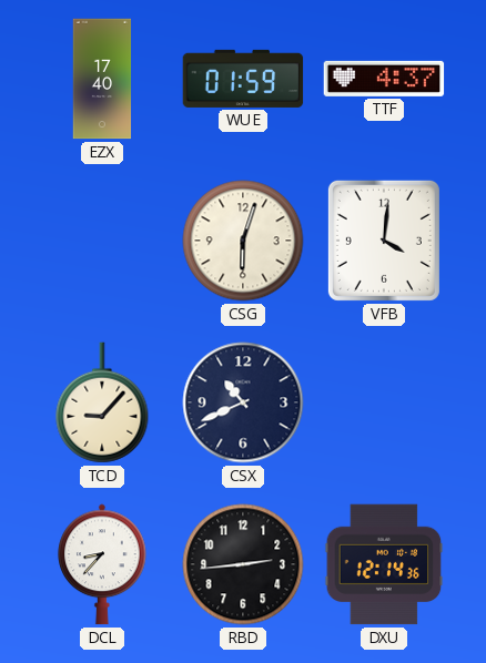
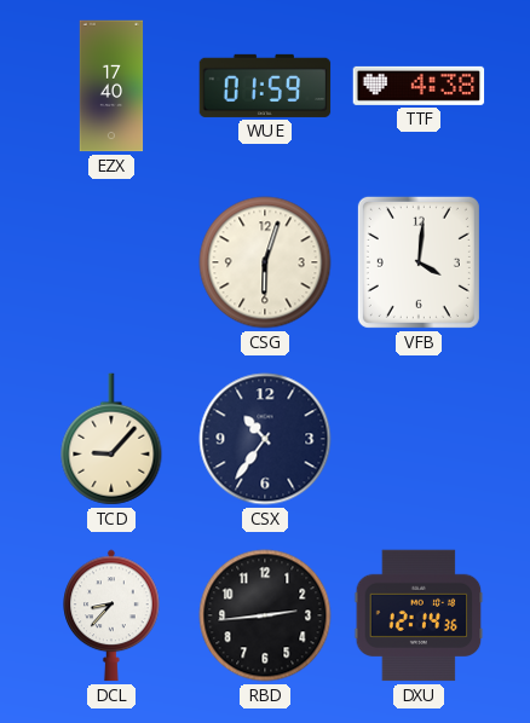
TTF: 4:37 -> 4:38
CSX: 10:41 -> 10:36
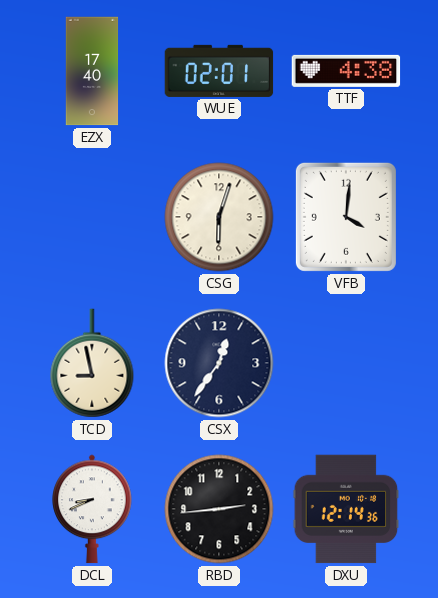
WUE: 01:59 -> 02:01
TCD: 9:07 -> 8:58
CSX: 10:36 -> 12:36
DCL: 8:37 -> 8:41
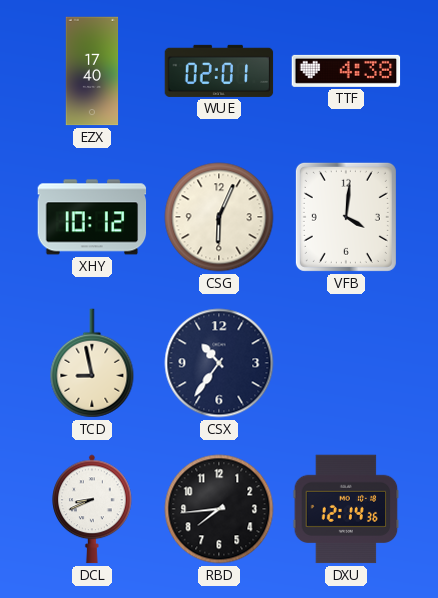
XHY: none -> 10:12
CSG: 6:03 -> 6:04
CSX: 12:36 -> 10:36
RBD: 2:44 -> 7:44
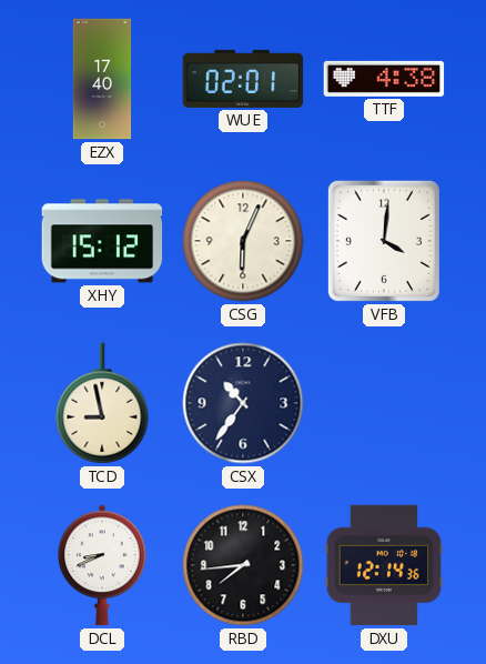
XHY: 10:12 -> 15:12
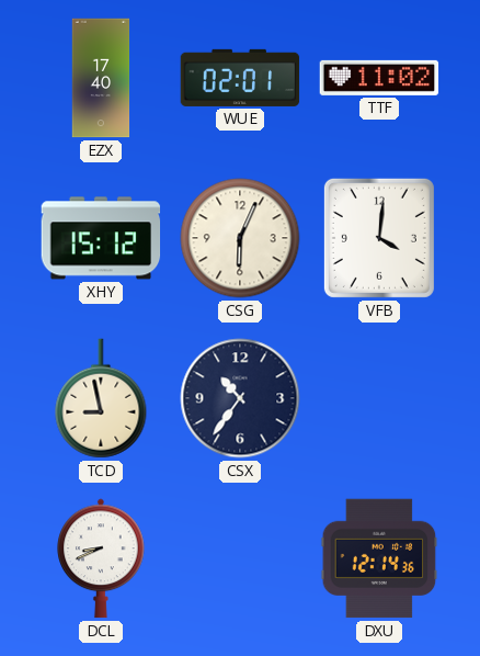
TTF: 4:38 -> 11:02
RBD: 7:44 -> none
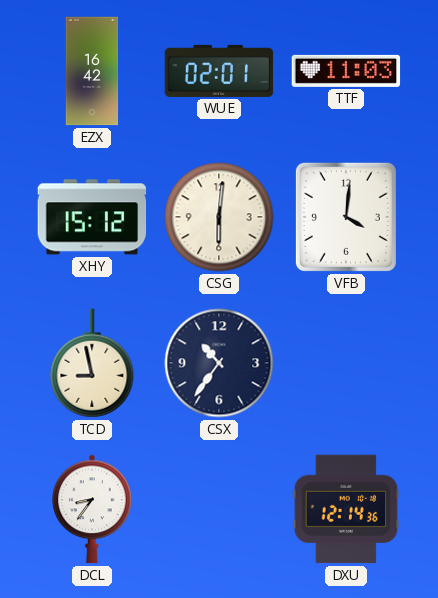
EZX: 17:40 -> 16:42
TTF: 11:02 -> 11:03
CSG: 6:04 -> 6:01
DCL: 8:41 -> 8:36
